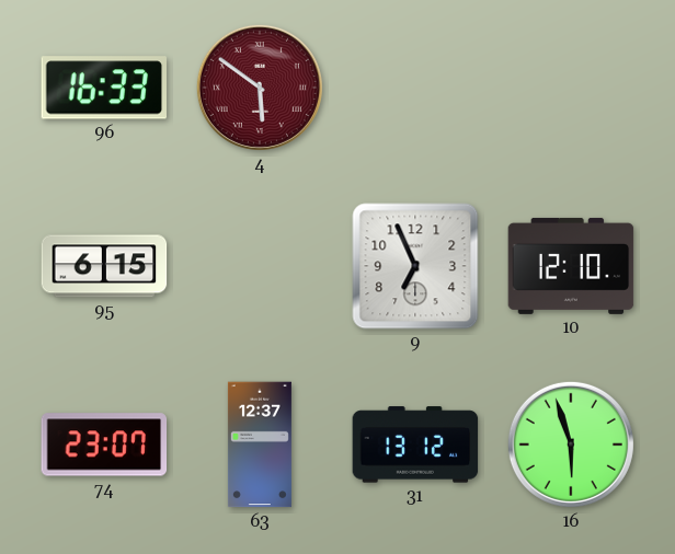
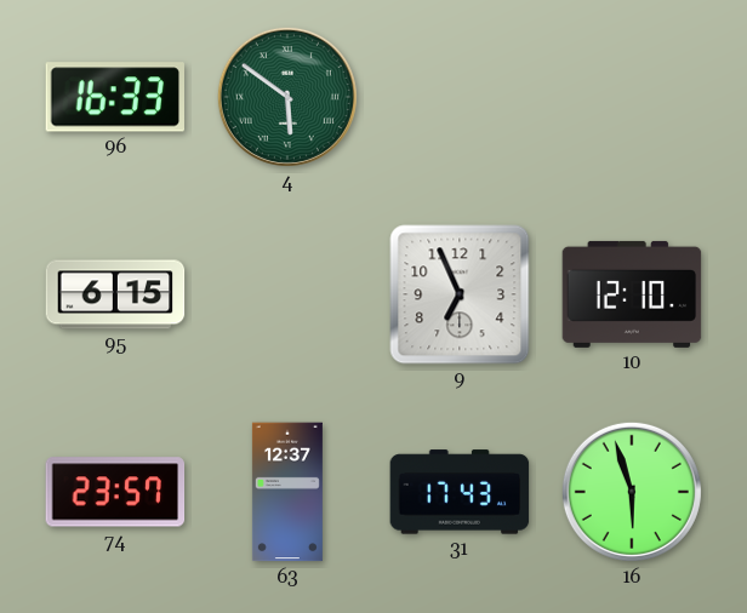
4 dial: burgundy -> green
74: 23:07 -> 23:57
31: 13:12 -> 17:43
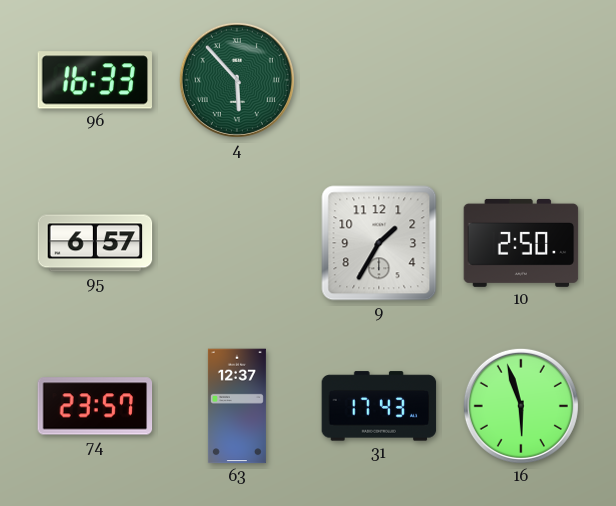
4: 5:51 -> 5:53
95: 6:15 -> 6:57
9: 6:56 -> 1:35
10: 12:10 -> 2:50
